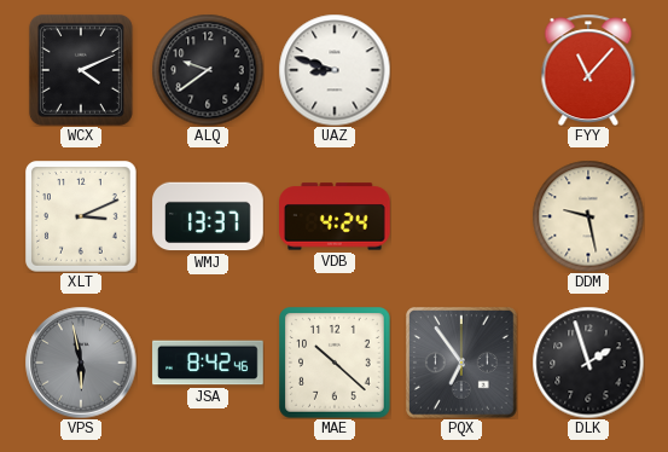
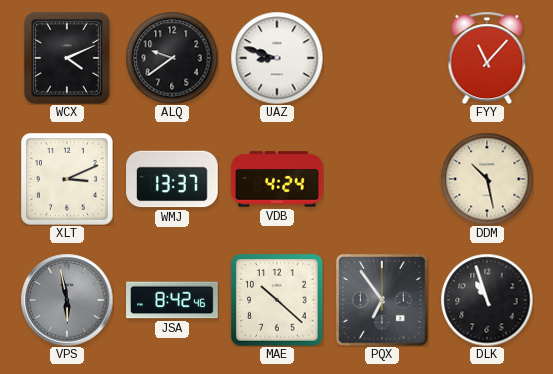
DDM: 9:28 -> 10:28
DLK: 1:57 -> 10:57
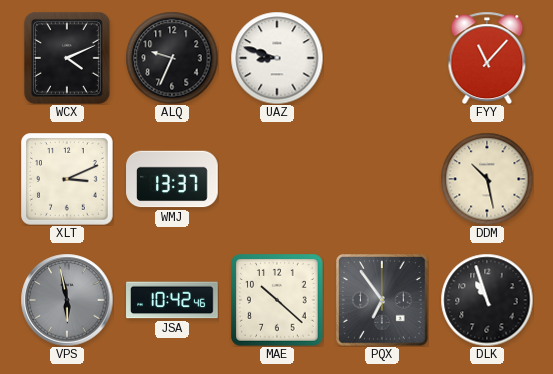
ALQ: 9:39 -> 9:34
VDB: 4:24 -> none
JSA: 8:42 -> 10:42
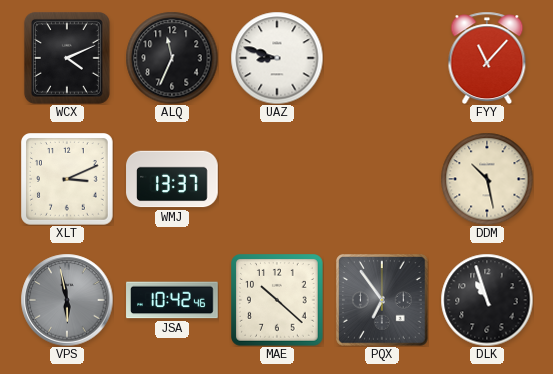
ALQ: 9:34 -> 11:34
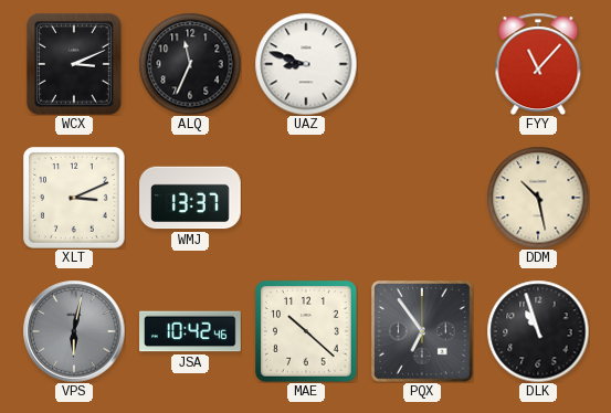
WCX: 4:11 -> 3:11
VPS: 5:58 -> 6:02
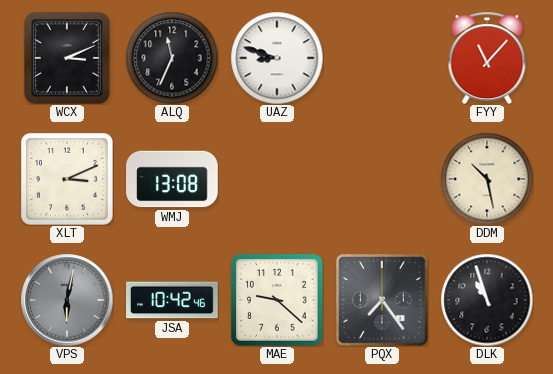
WMJ: 13:37 -> 13:08
MAE: 10:22 -> 9:22
PQX: 6:54 -> 7:24
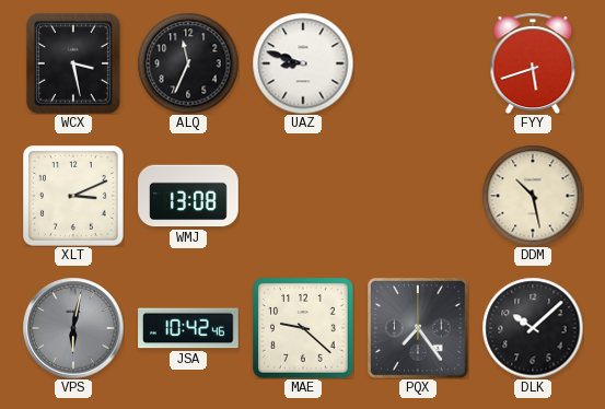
WCX: 3:11 -> 3:28
FYY: 11:07 -> 5:42
DLK: 10:57 -> 10:08
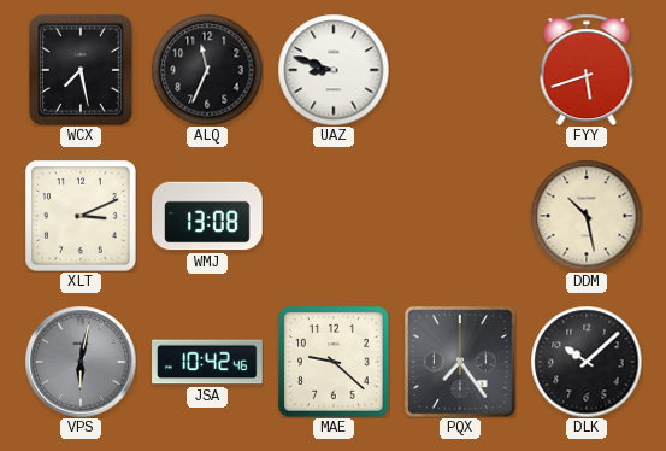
WCX: 3:28 -> 7:28
